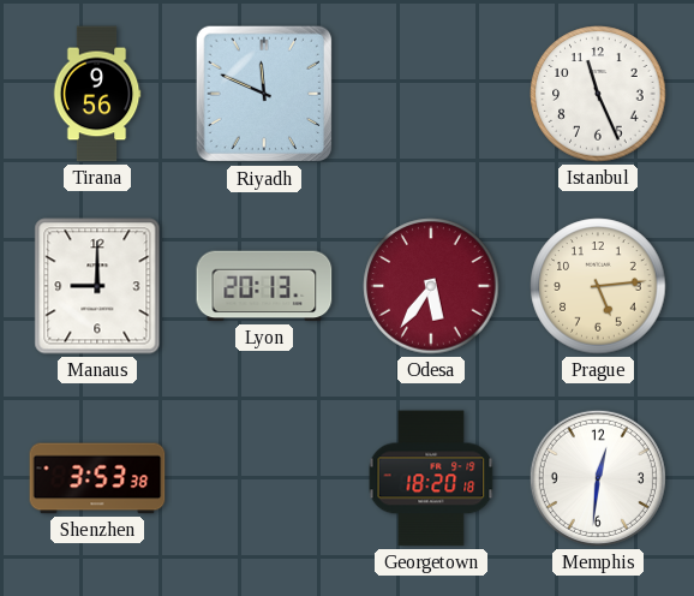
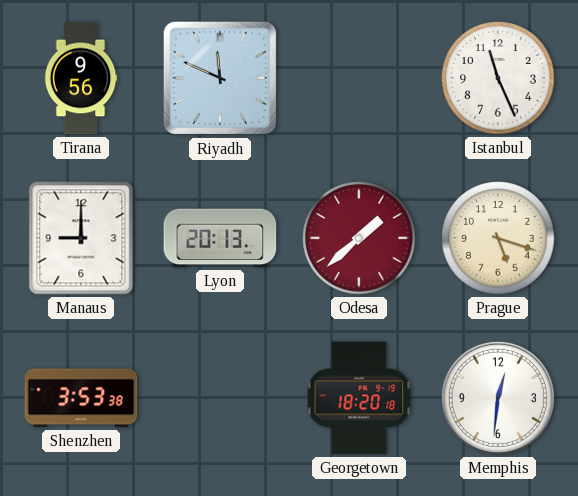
Odesa: 5:36 -> 1:38
Prague: 5:14 -> 5:18
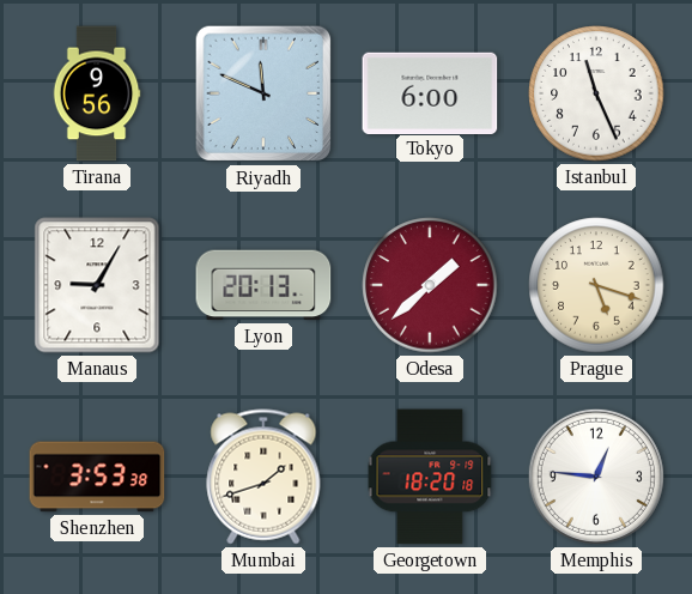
Tokyo: none -> 6:00
Manaus: 9:00 -> 9:05
Mumbai: none -> 1:42
Memphis: 12:31 -> 12:46
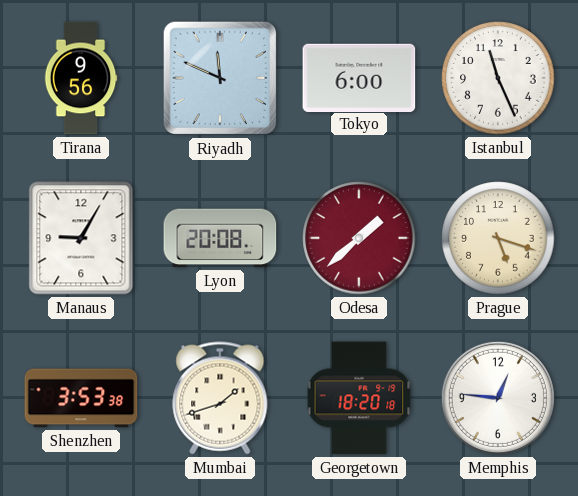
Lyon: 20:13 -> 20:08
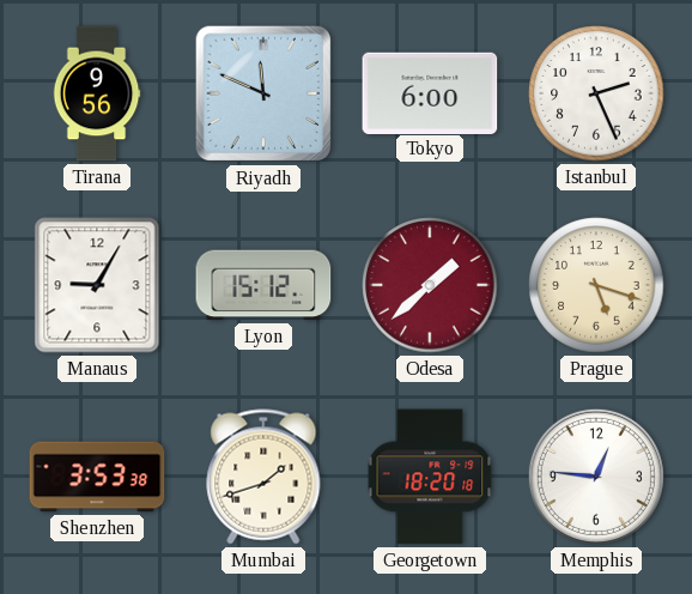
Istanbul: 11:26 -> 2:26
Lyon: 20:08 -> 15:12
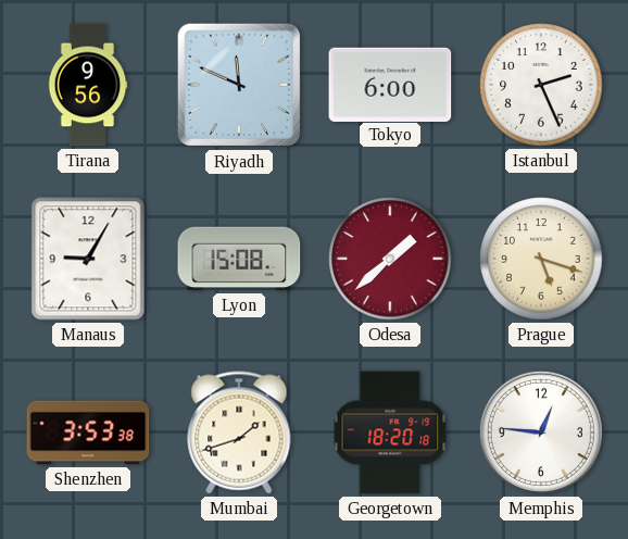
Lyon: 15:12 -> 15:08
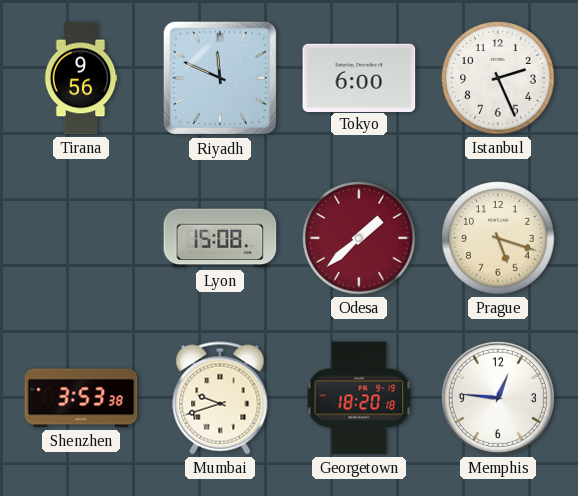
Manaus: 9:05 -> none
Mumbai: 1:42 -> 9:42
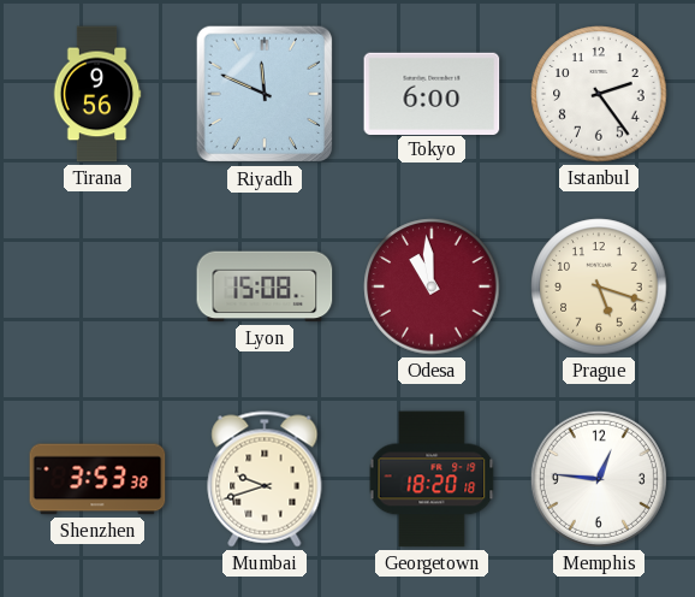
Istanbul: 2:26 -> 2:24
Odesa: 1:38 -> 10:59
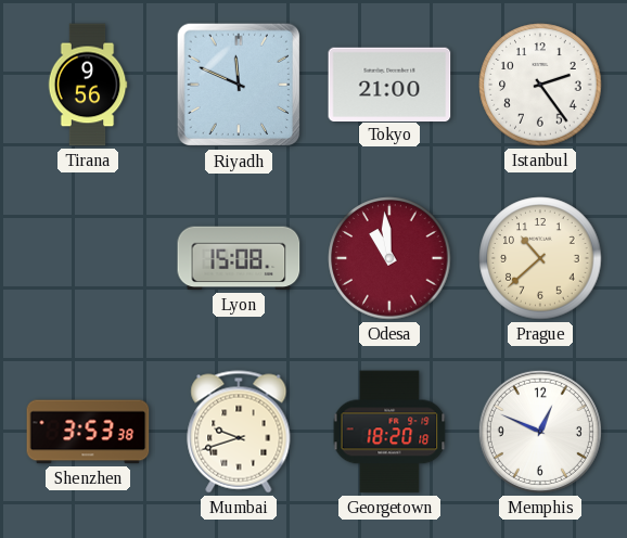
Tokyo: 6:00 -> 21:00
Prague: 5:18 -> 10:38
Memphis: 12:46 -> 12:49
